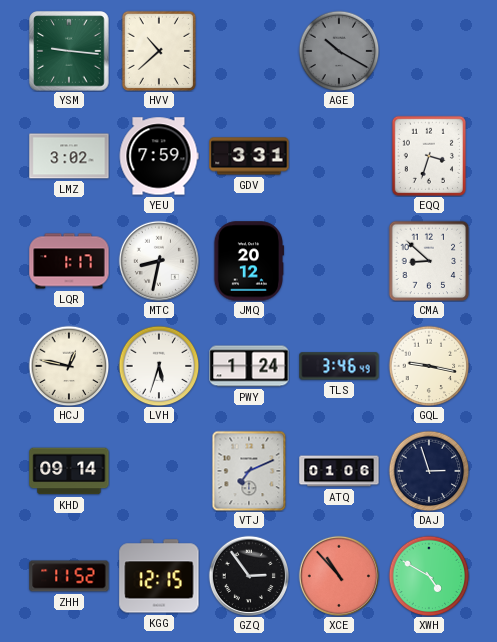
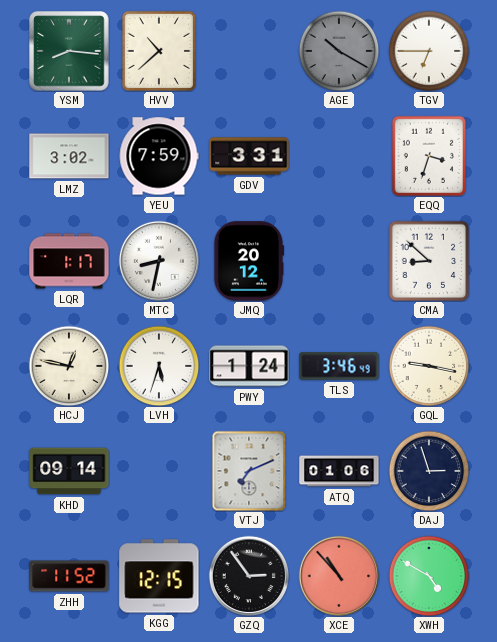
YSM: 9:16 -> 8:16
TGV: none -> 6:45
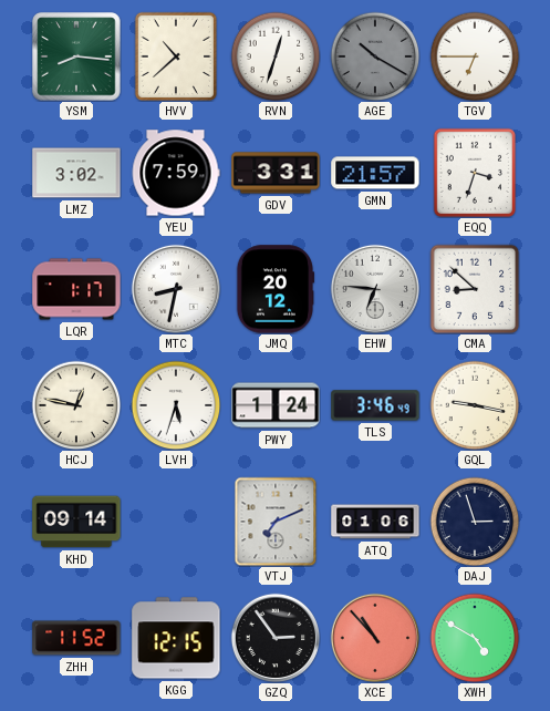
RVN: none -> 12:33
GMN: none -> 21:57
EHW: none -> 6:46
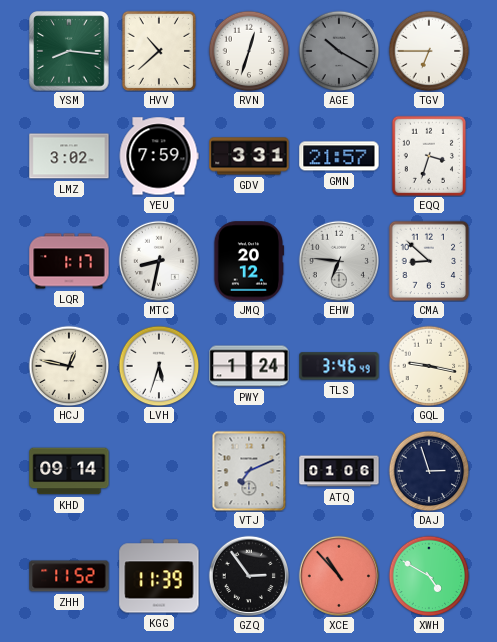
KGG: 12:15 -> 11:39
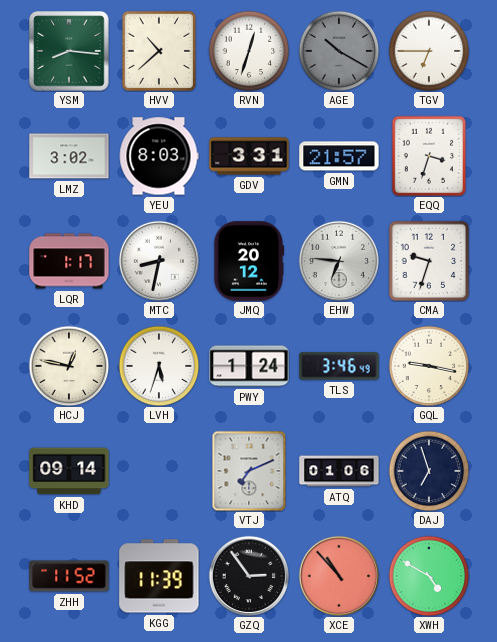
YEU: 7:59 -> 8:03
CMA: 8:52 -> 9:33
DAJ: 2:57 -> 6:57
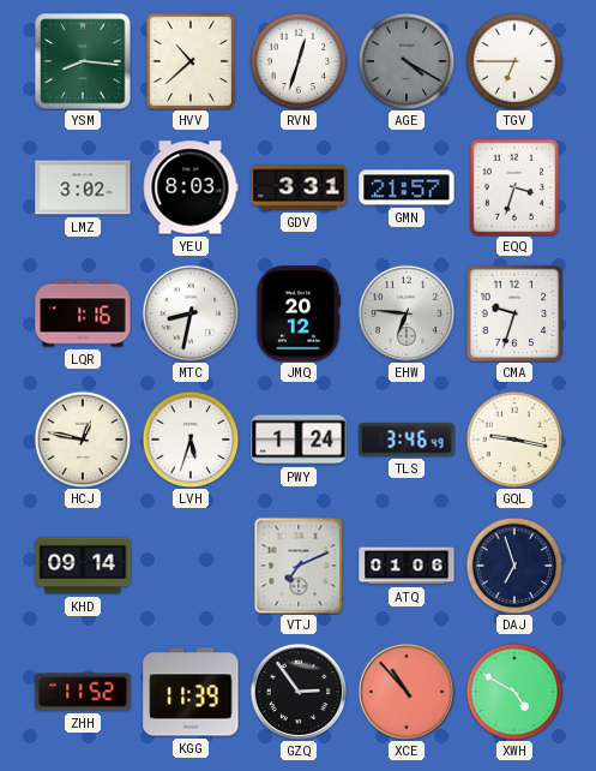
AGE: 10:20 -> 4:20
LQR: 1:17 -> 1:16
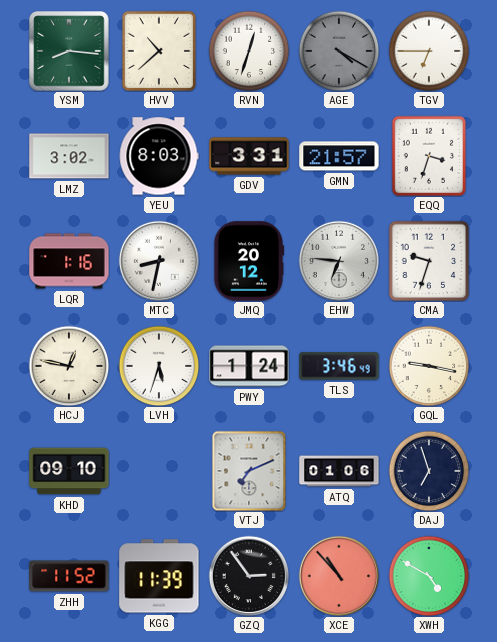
KHD: 09:14 -> 09:10
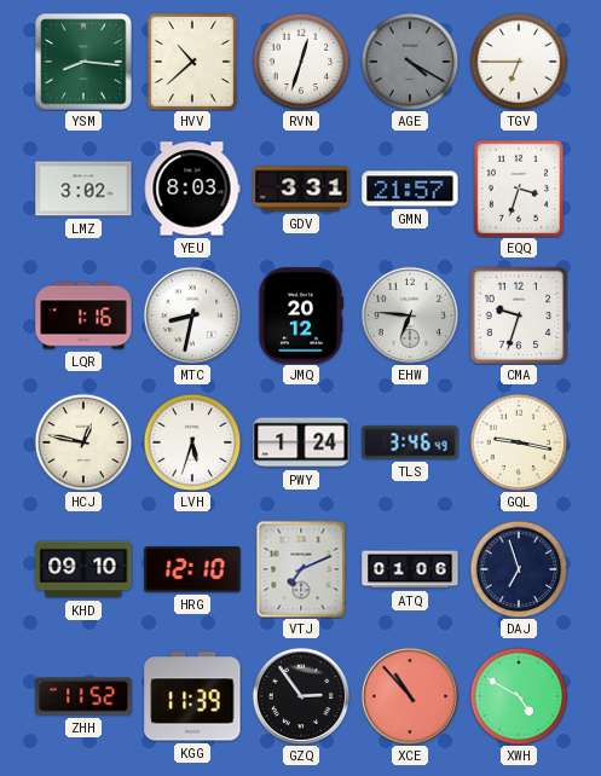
HRG: none -> 12:10
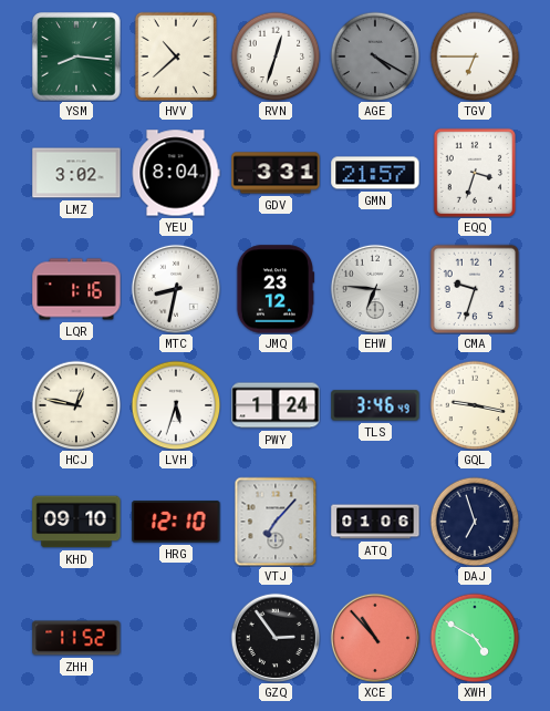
YEU: 8:03 -> 8:04
JMQ: 20:12 -> 23:12
VTJ: 7:11 -> 7:07
KGG: 11:39 -> none
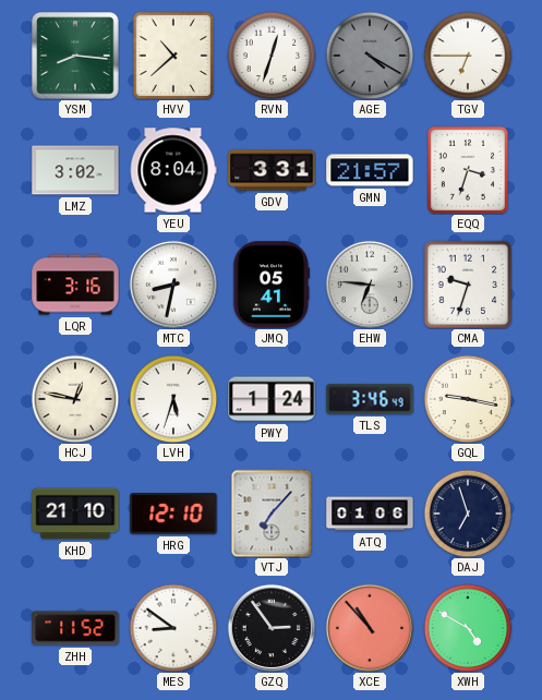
LQR: 1:16 -> 3:16
JMQ: 23:12 -> 05:41
KHD: 09:10 -> 21:10
MES: none -> 8:51
